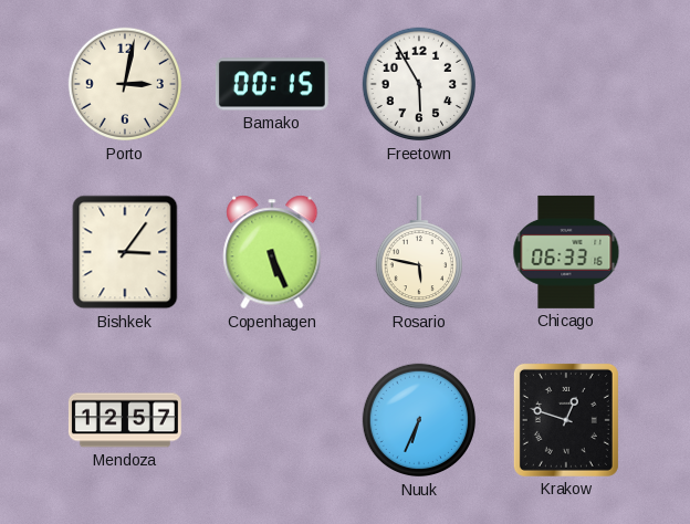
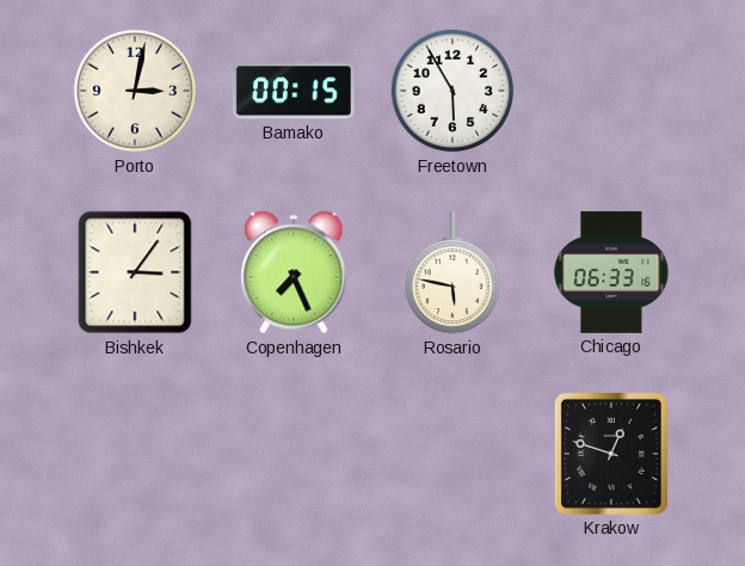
Copenhagen: 5:26 -> 7:26
Mendoza: 12:57 -> none
Nuuk: 6:34 -> none
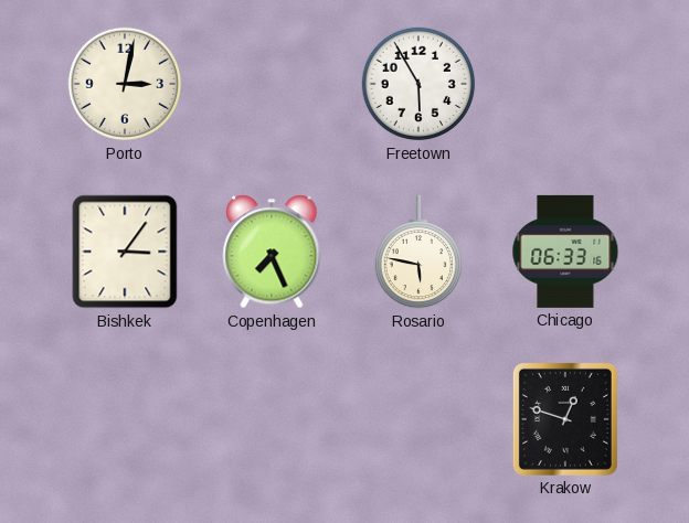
Bamako: 00:15 -> none
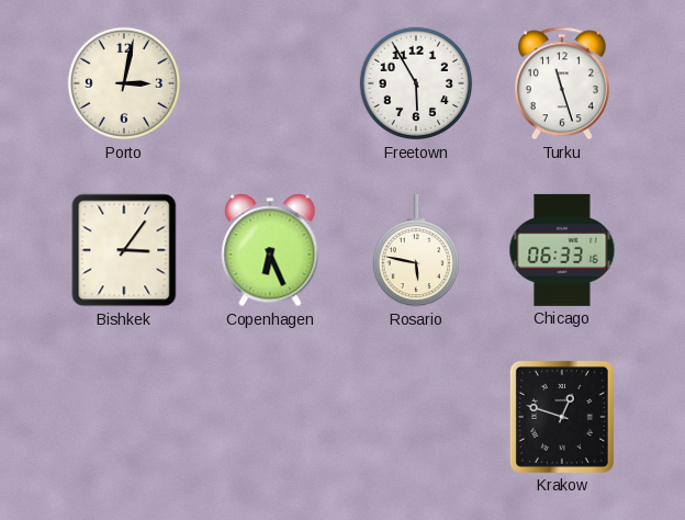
Turku: none -> 11:27
Copenhagen: 7:26 -> 6:26
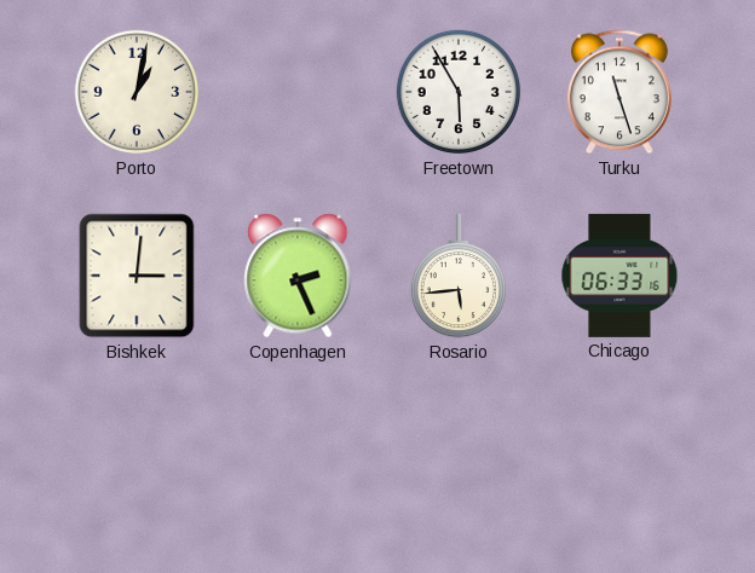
Porto: 3:02 -> 1:02
Bishkek: 3:06 -> 3:01
Copenhagen: 6:26 -> 2:26
Rosario: 5:47 -> 5:44
Krakow: 12:48 -> none
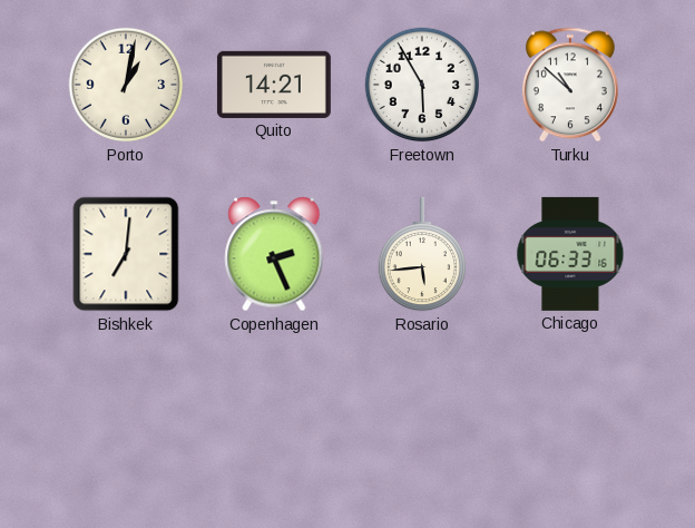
Quito: none -> 14:21
Turku: 11:27 -> 10:52
Bishkek: 3:01 -> 7:01
